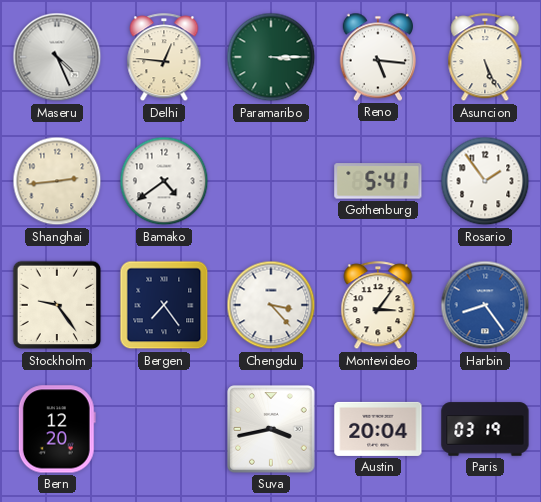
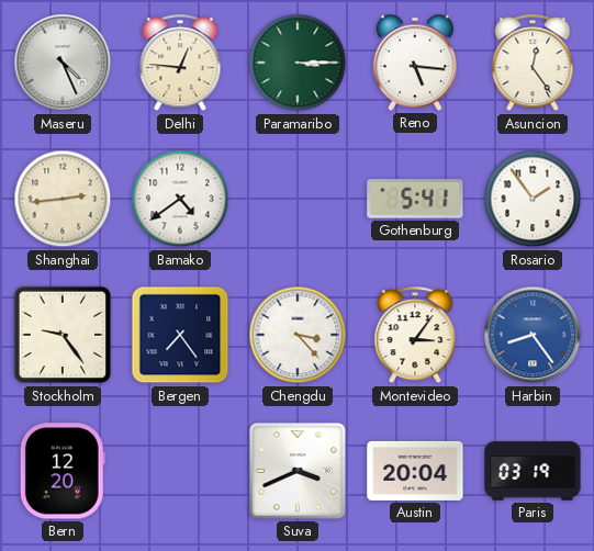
Asuncion: 5:26 -> 12:24
Suva: 3:43 -> 3:41
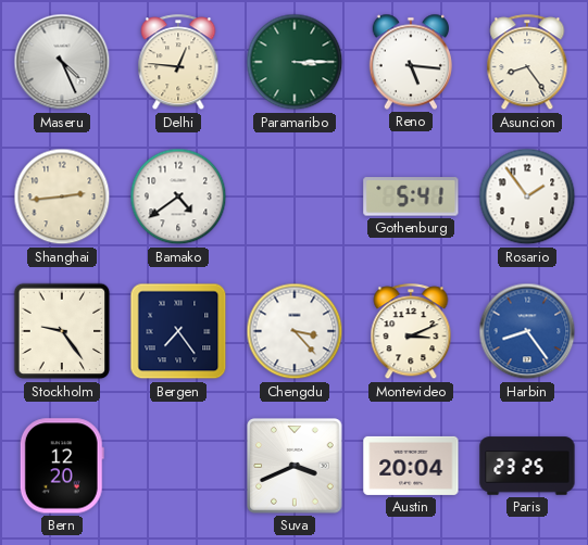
Asuncion: 12:24 -> 8:24
Montevideo: 3:06 -> 3:11
Paris: 03:19 -> 23:25
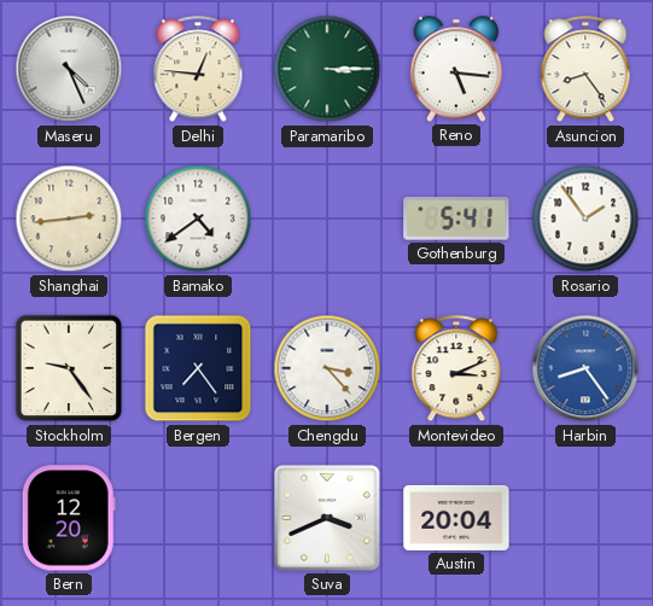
Paris: 23:25 -> none
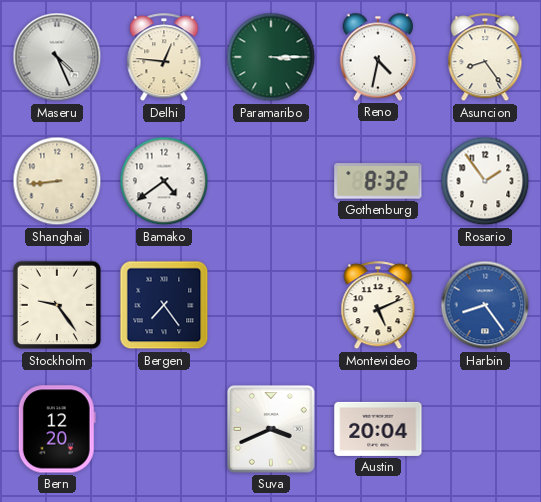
Reno: 5:16 -> 4:32
Shanghai: 2:44 -> 8:44
Gothenburg: 5:41 -> 8:32
Chengdu: 3:23 -> none
Montevideo: 3:11 -> 5:11
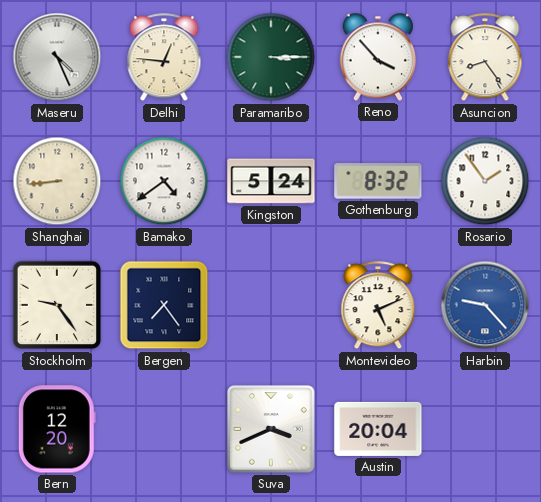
Reno: 4:32 -> 3:53
Kingston: none -> 5:24
Harbin: 8:24 -> 9:23
